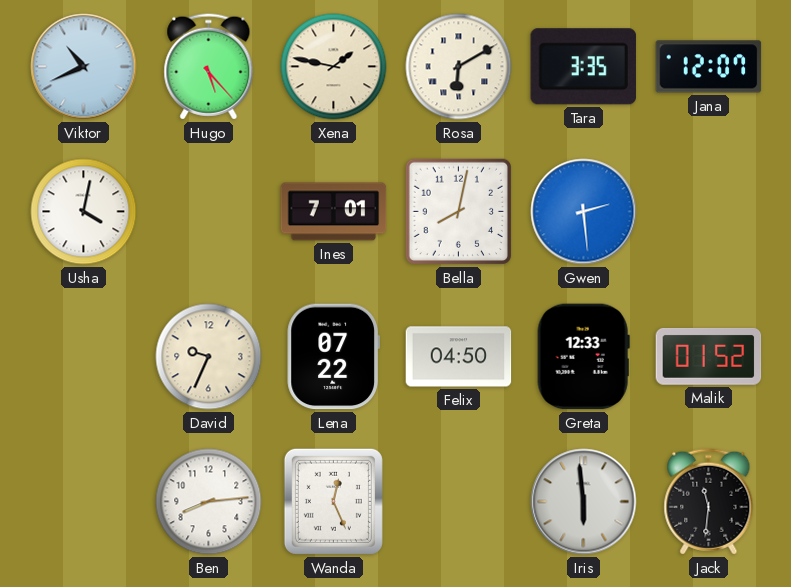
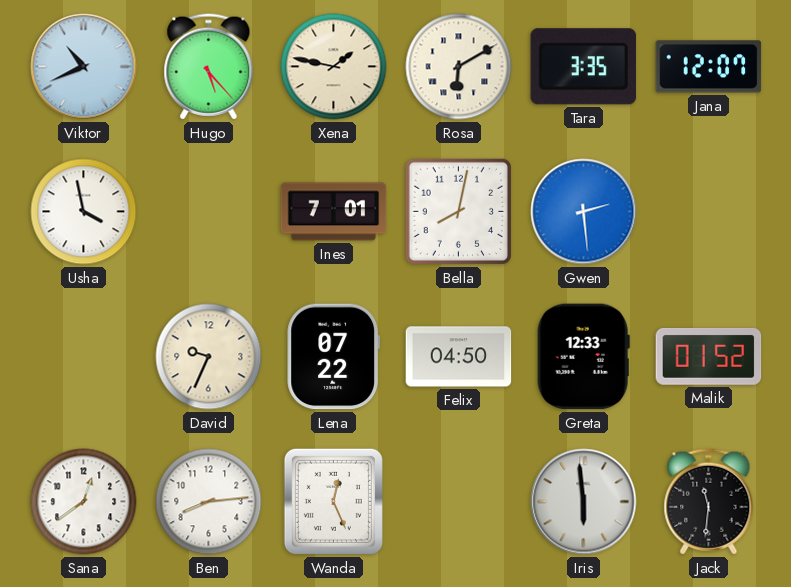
Usha: 4:02 -> 3:58
Sana: none -> 12:39
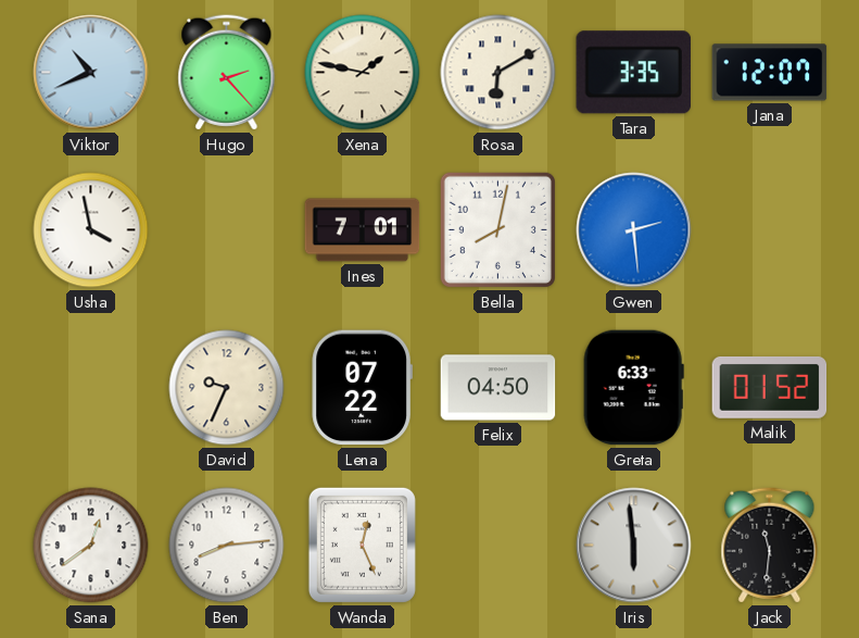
Hugo: 5:23 -> 2:23
Greta: 12:33 -> 6:33
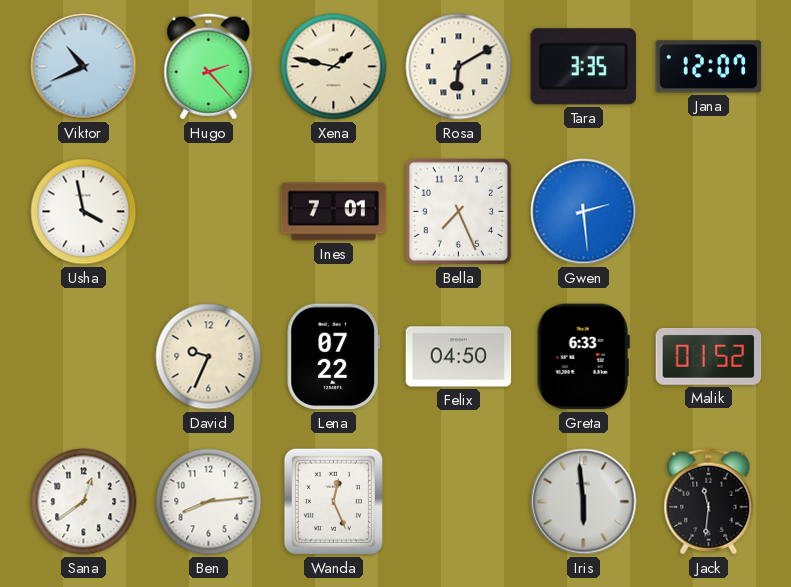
Bella: 8:02 -> 7:26
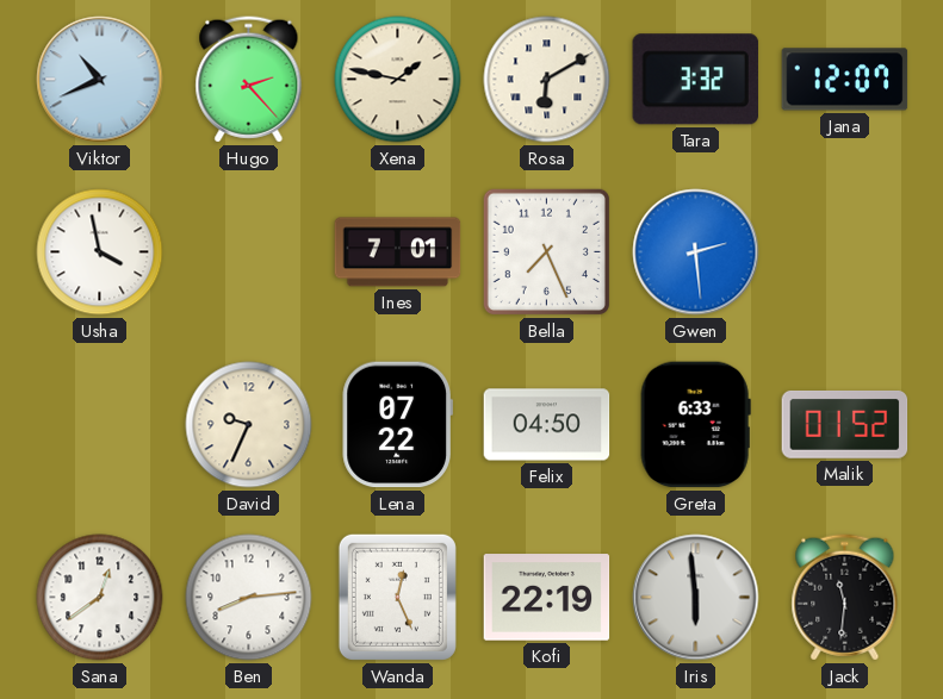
Tara: 3:35 -> 3:32
Kofi: none -> 22:19
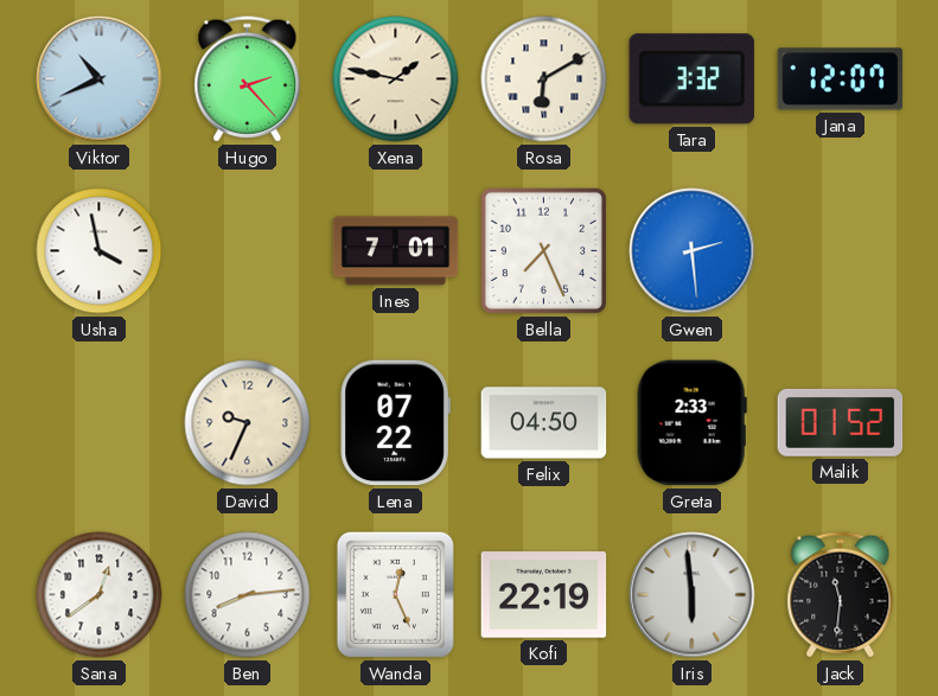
Greta: 6:33 -> 2:33
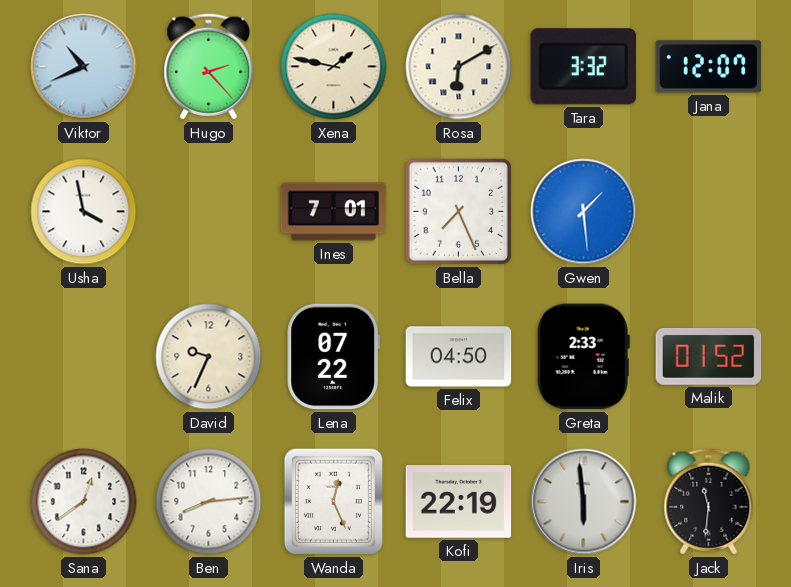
Gwen: 2:29 -> 1:29
